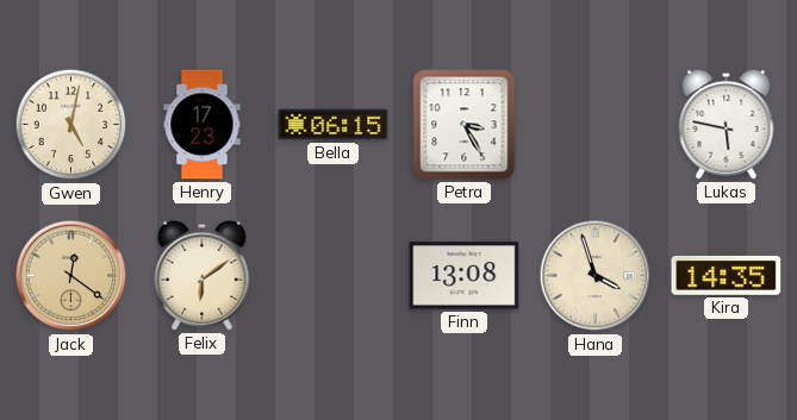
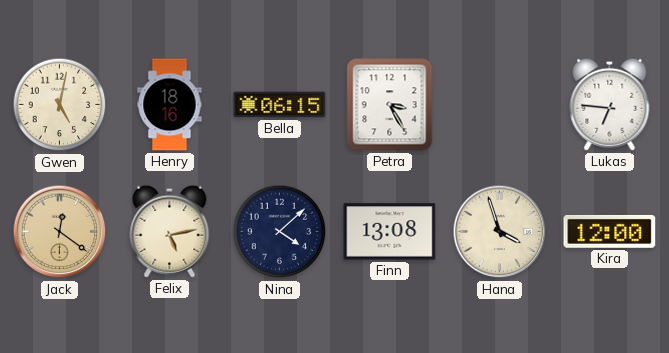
Henry: 17:23 -> 18:16
Lukas: 5:47 -> 6:46
Felix: 6:09 -> 5:13
Nina: none -> 4:08
Kira: 14:35 -> 12:00
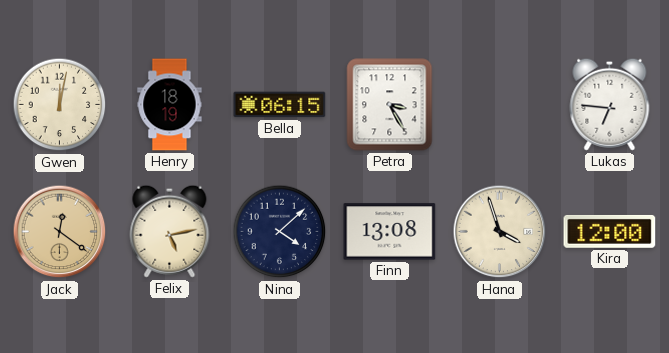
Gwen: 5:02 -> 12:02
Henry: 18:16 -> 18:19
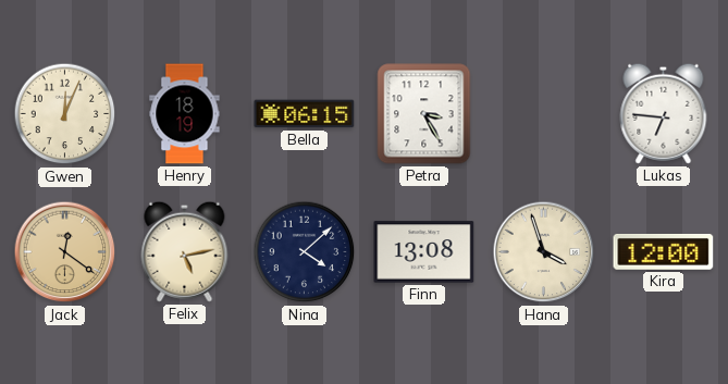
Gwen: 12:02 -> 12:04
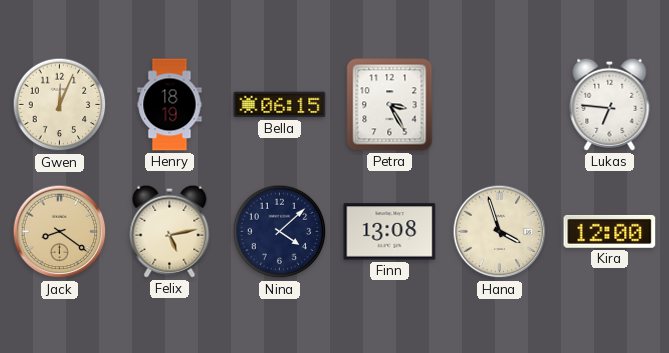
Jack: 12:21 -> 8:21
